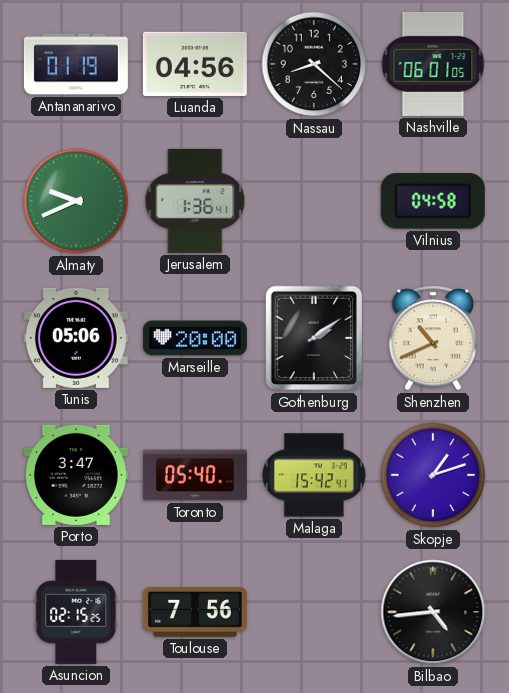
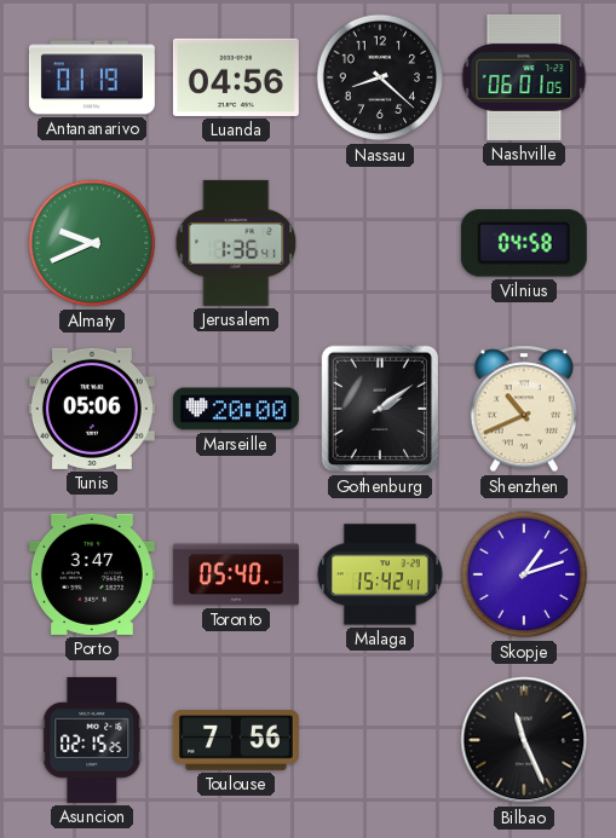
Bilbao: 4:44 -> 11:26
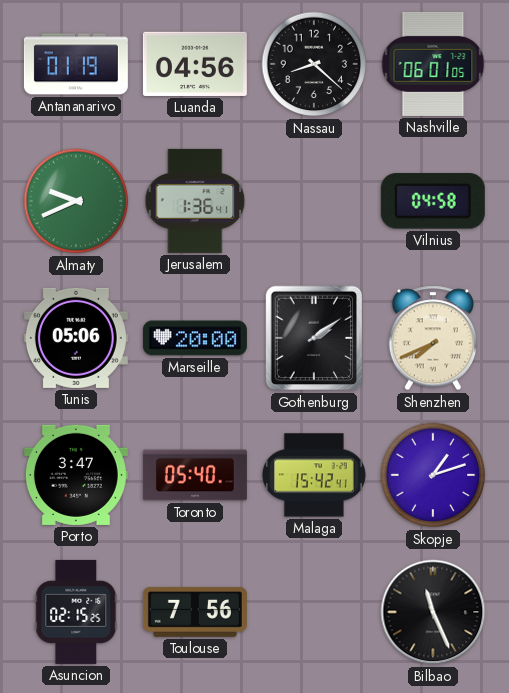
Shenzhen: 10:41 -> 7:41
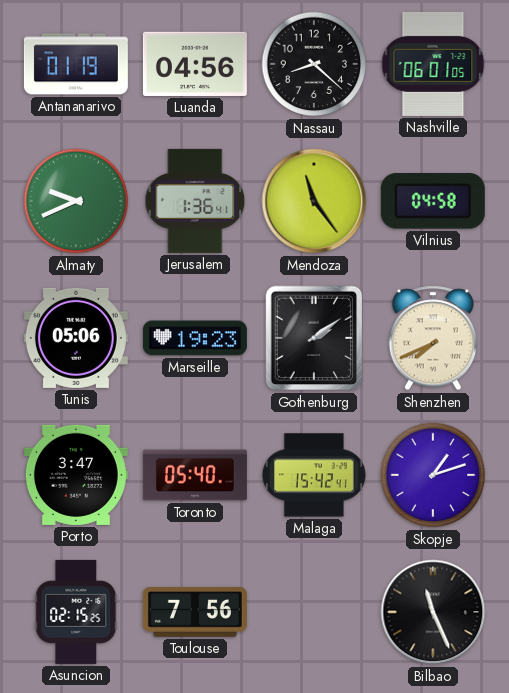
Mendoza: none -> 11:24
Marseille: 20:00 -> 19:23
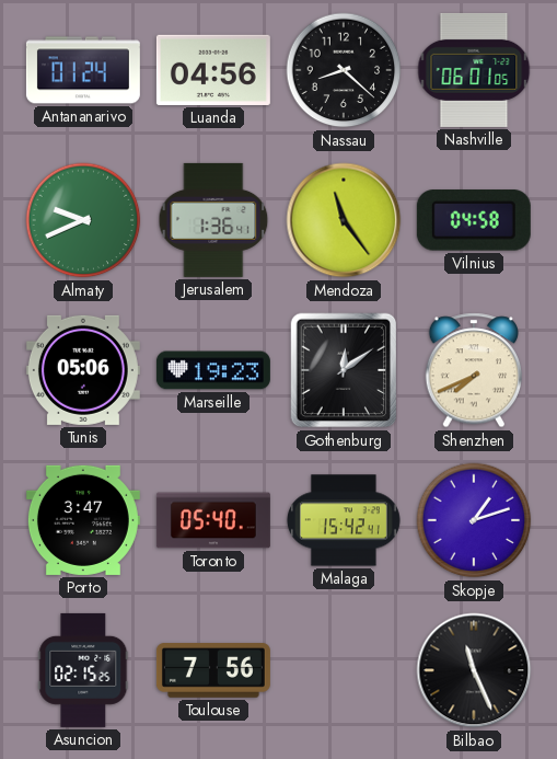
Antananarivo: 01:19 -> 01:24
Gothenburg: 2:09 -> 12:09
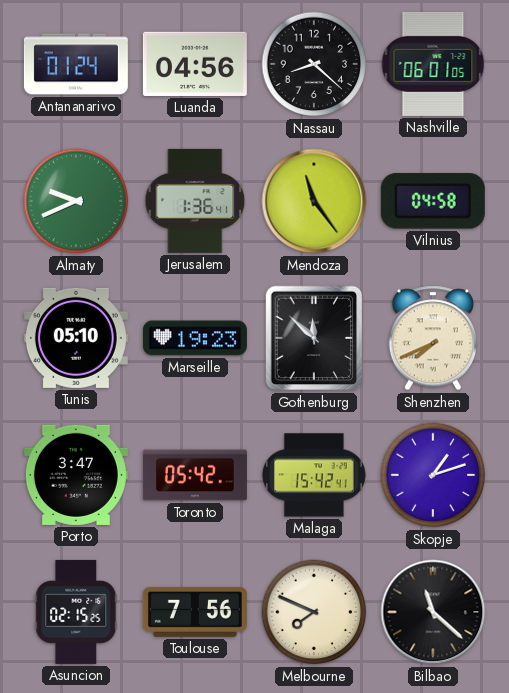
Tunis: 05:06 -> 05:10
Gothenburg: 12:09 -> 11:52
Toronto: 05:40 -> 05:42
Melbourne: none -> 7:49
Bilbao: 11:26 -> 11:22
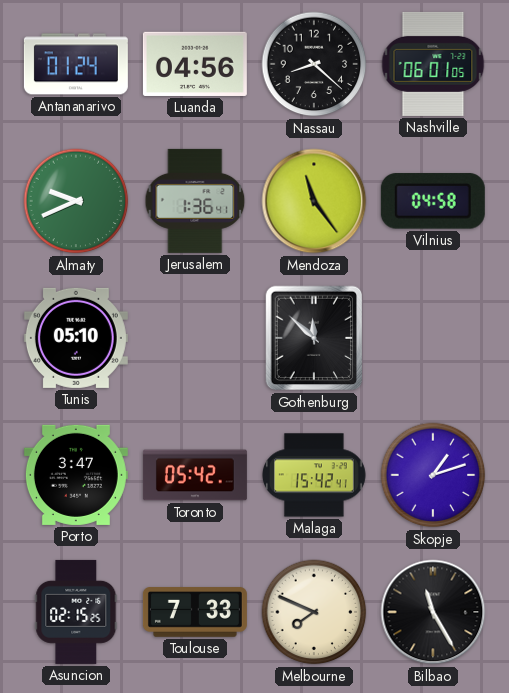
Marseille: 19:23 -> none
Shenzhen: 7:41 -> none
Toulouse: 7:56 -> 7:33
Bilbao: 11:22 -> 11:25
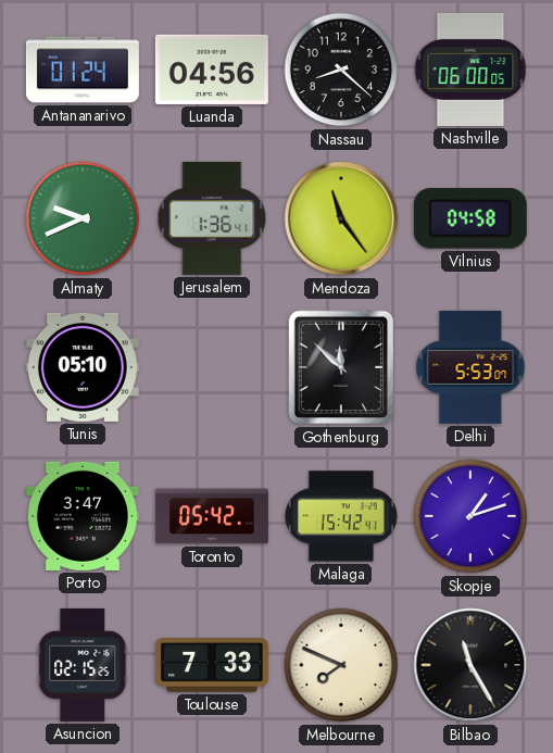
Nashville: 06:01 -> 06:00
Delhi: none -> 5:53
